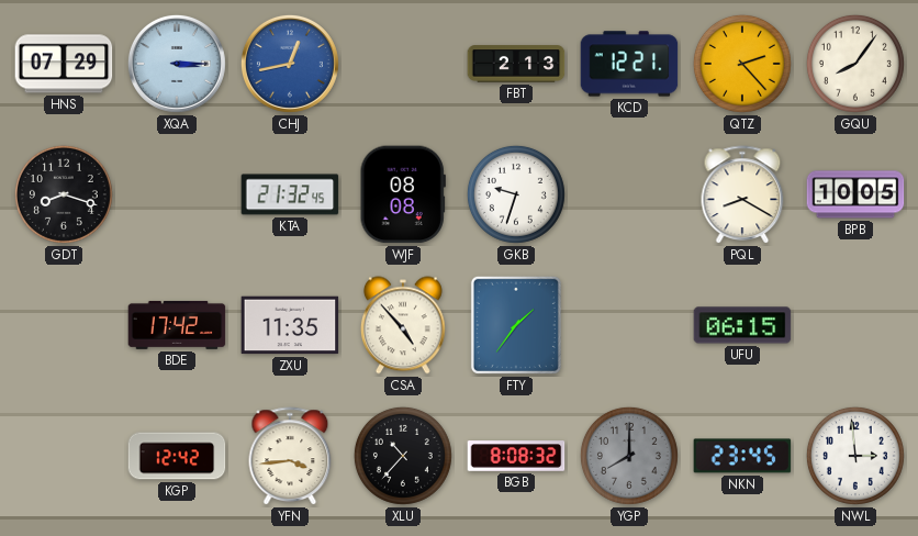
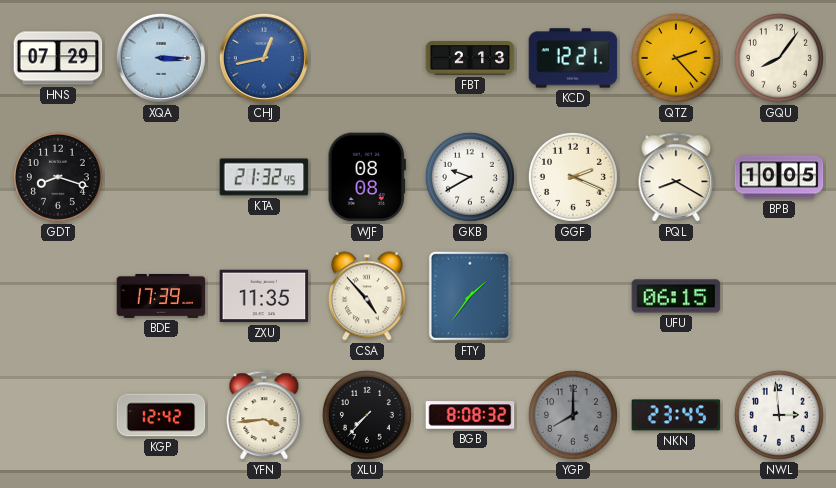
GKB: 9:33 -> 9:40
GGF: none -> 2:19
BDE: 17:42 -> 17:39
XLU: 10:37 -> 7:37
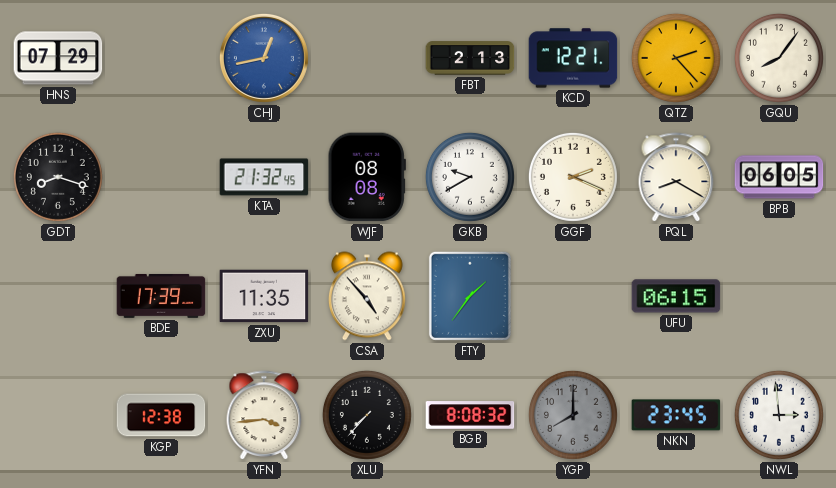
XQA: 3:15 -> none
BPB: 10:05 -> 06:05
KGP: 12:42 -> 12:38
